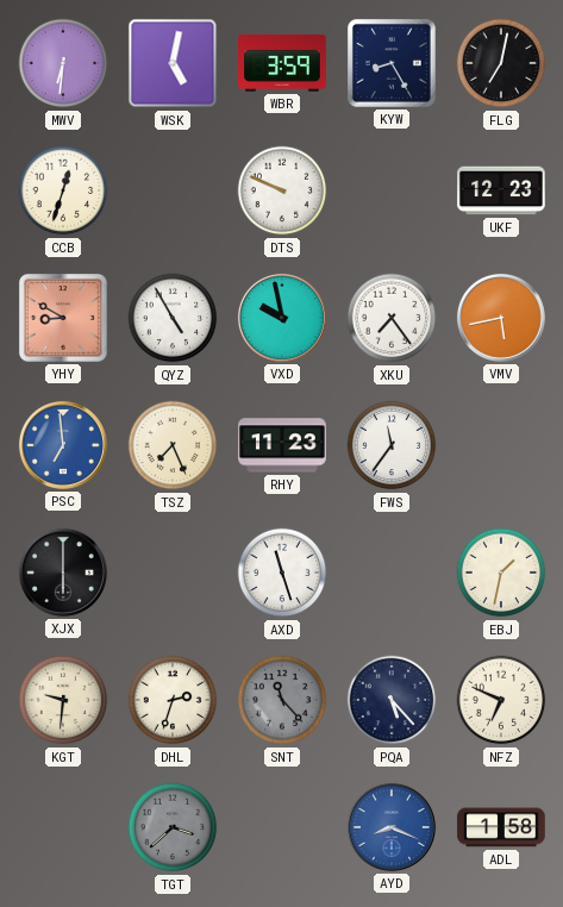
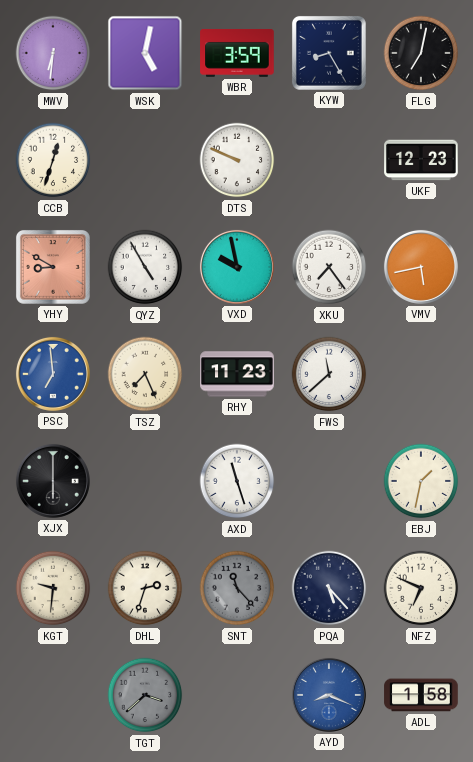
FWS: 11:36 -> 11:38
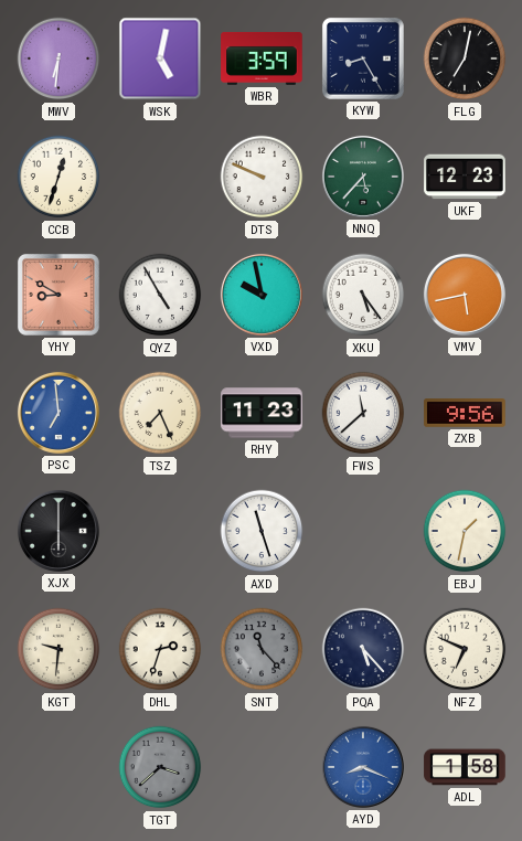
NNQ: none -> 5:37
XKU: 7:24 -> 5:24
ZXB: none -> 9:56
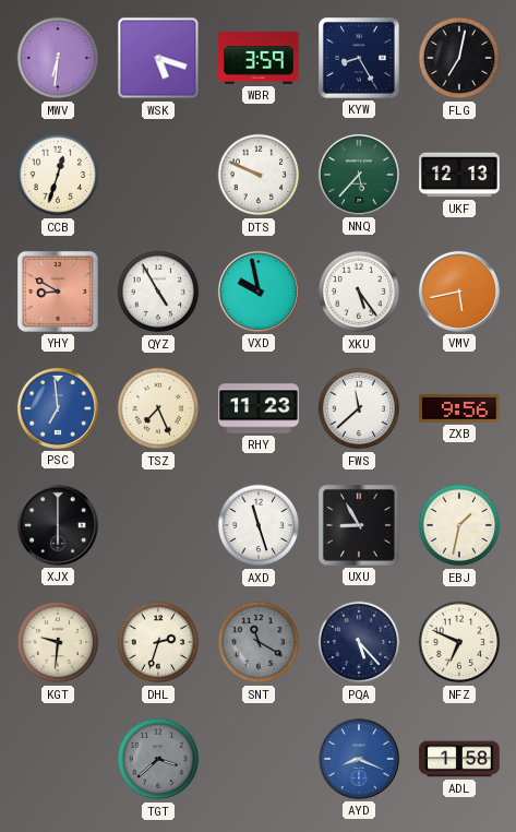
WSK: 5:02 -> 5:18
UKF: 12:23 -> 12:13
UXU: none -> 8:55
SNT: 11:23 -> 11:20
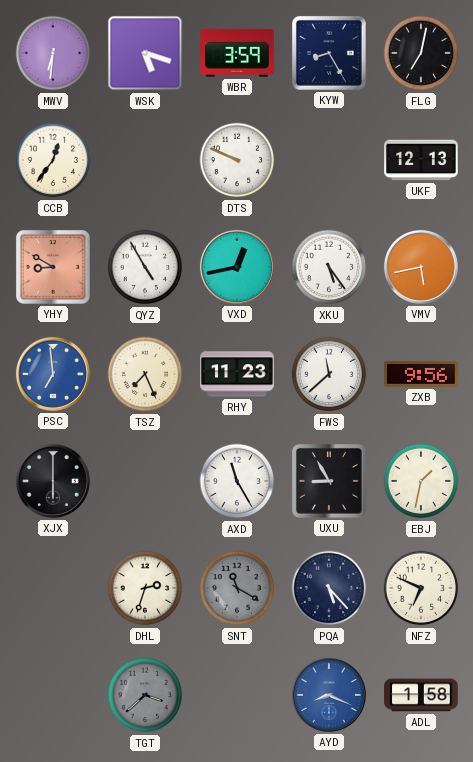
CCB: 12:33 -> 12:36
NNQ: 5:37 -> none
VXD: 9:58 -> 12:43
AXD: 11:27 -> 11:25
KGT: 9:31 -> none
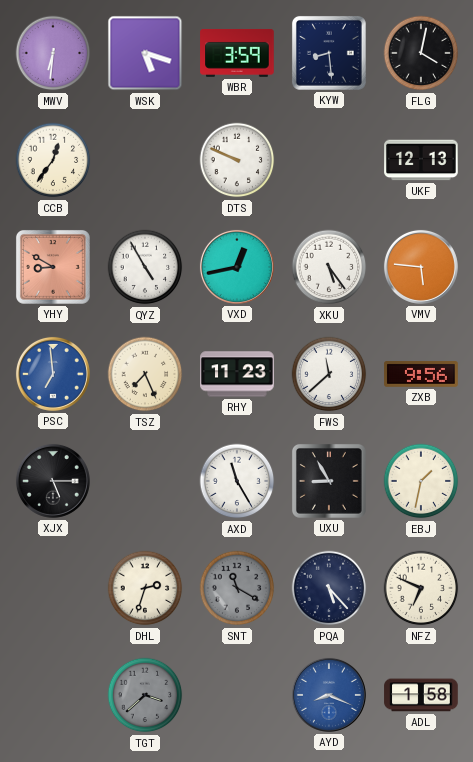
KYW: 8:25 -> 8:29
FLG: 7:02 -> 4:02
VMV: 5:43 -> 5:46
XJX: 6:00 -> 5:15
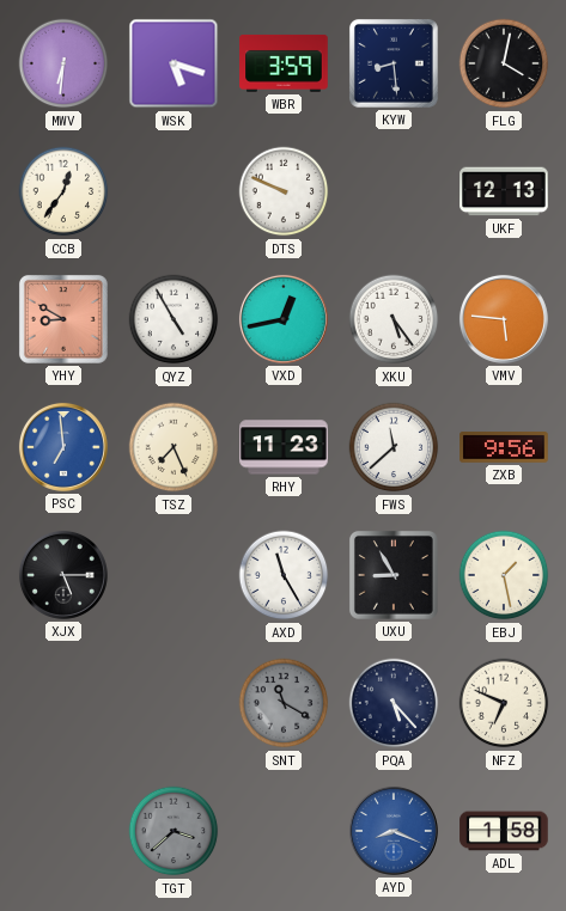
EBJ: 1:32 -> 1:28
DHL: 2:33 -> none
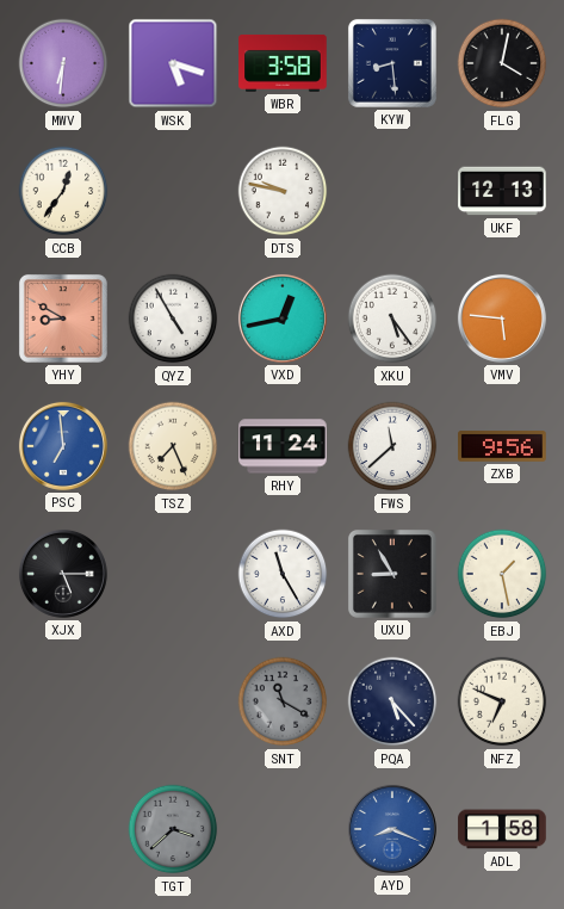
WBR: 3:59 -> 3:58
DTS: 9:49 -> 9:47
RHY: 11:23 -> 11:24
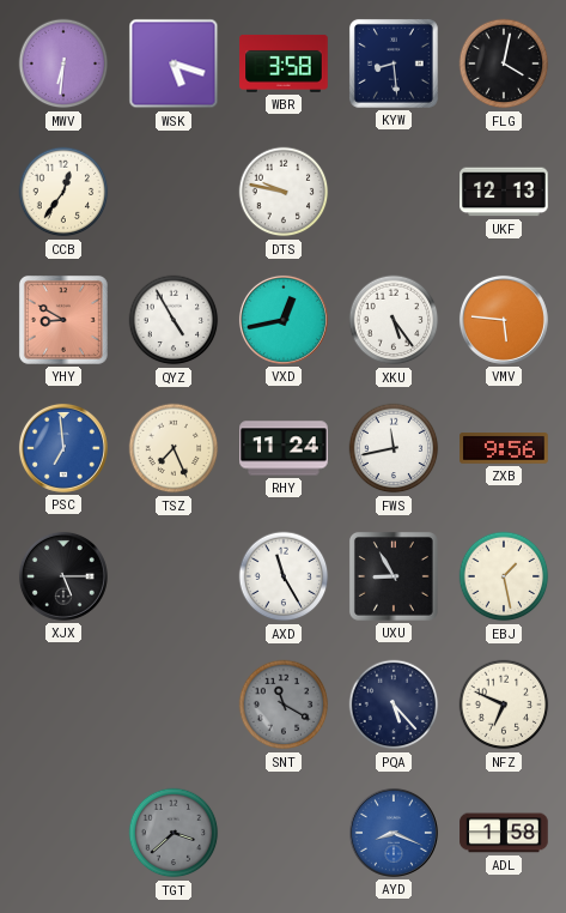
FWS: 11:38 -> 11:43
